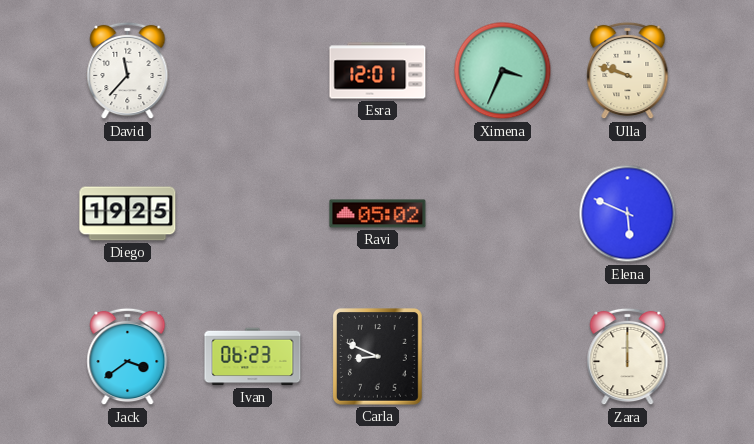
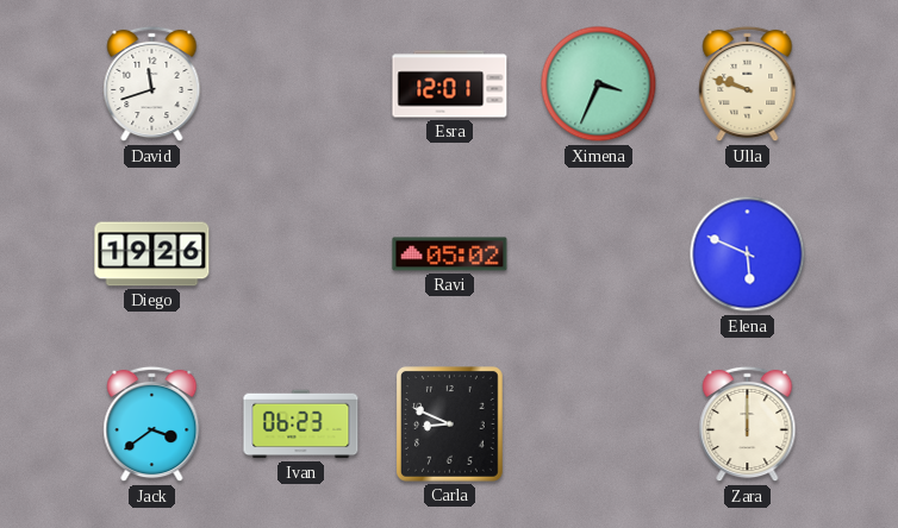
David: 11:37 -> 11:42
Diego: 19:25 -> 19:26
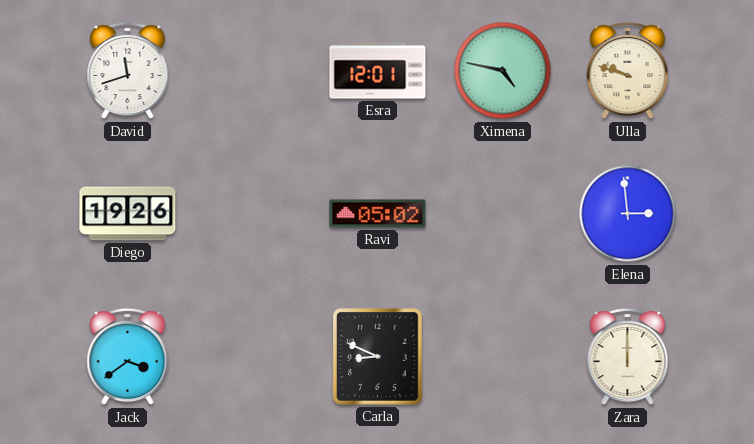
Ximena: 3:34 -> 4:47
Elena: 5:49 -> 2:59
Ivan: 06:23 -> none
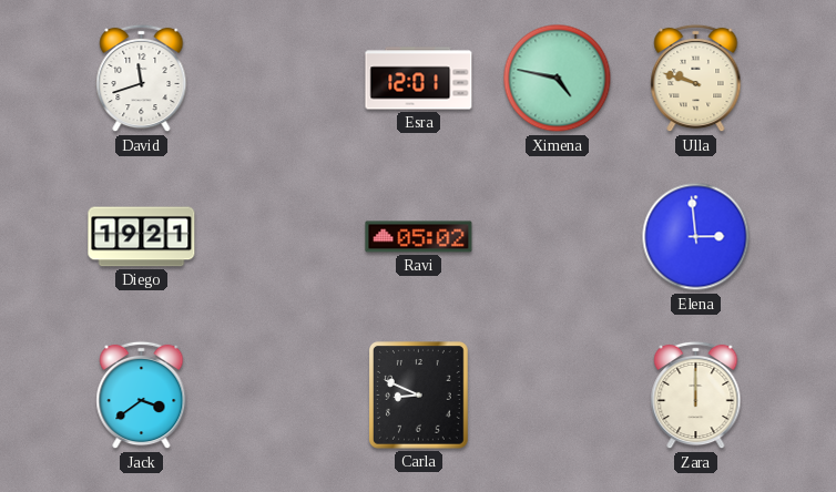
Diego: 19:26 -> 19:21
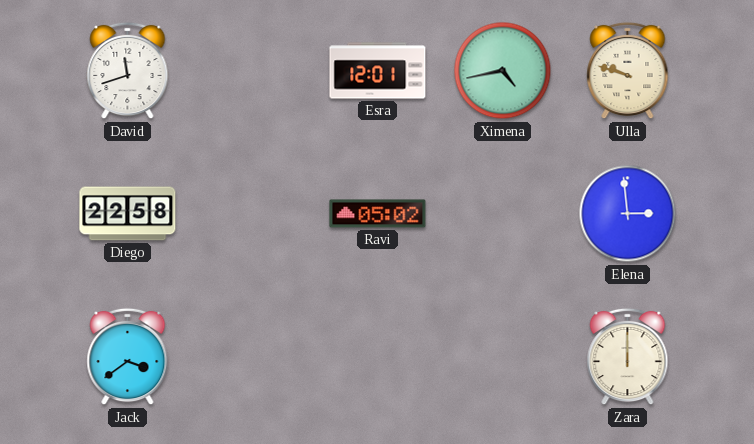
Ximena: 4:47 -> 4:43
Diego: 19:21 -> 22:58
Carla: 8:49 -> none
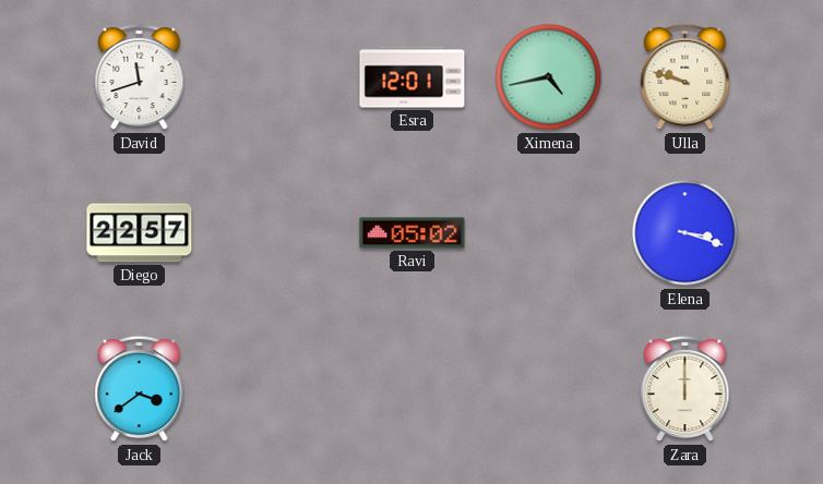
Diego: 22:58 -> 22:57
Elena: 2:59 -> 3:18
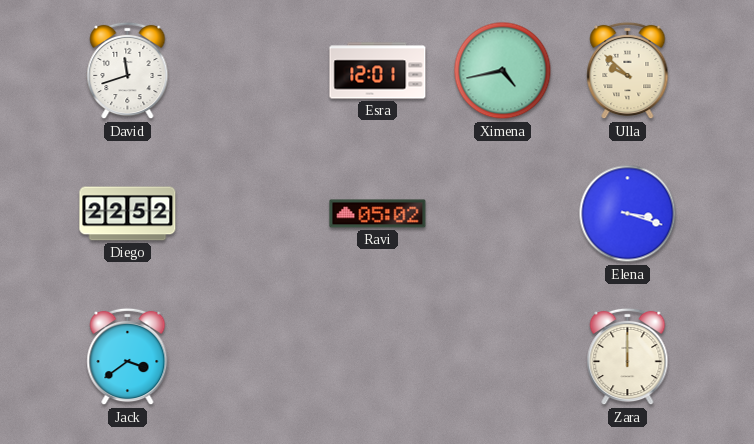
Ulla: 9:48 -> 9:52
Diego: 22:57 -> 22:52
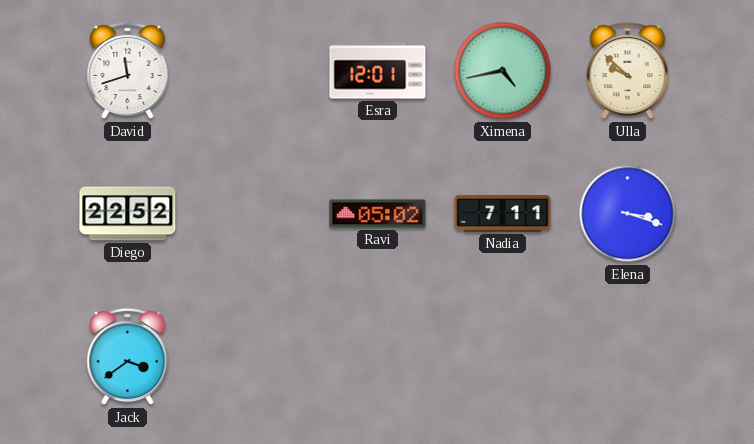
Nadia: none -> 7:11
Zara: 12:00 -> none
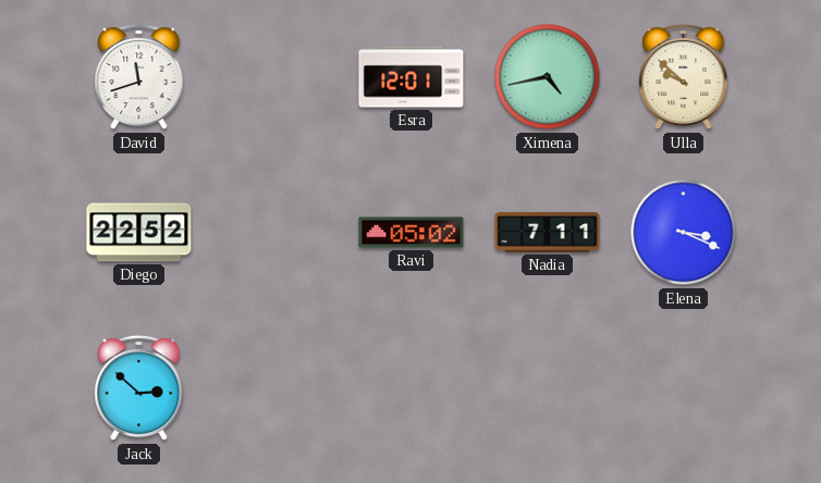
Elena: 3:18 -> 3:19
Jack: 3:39 -> 2:52
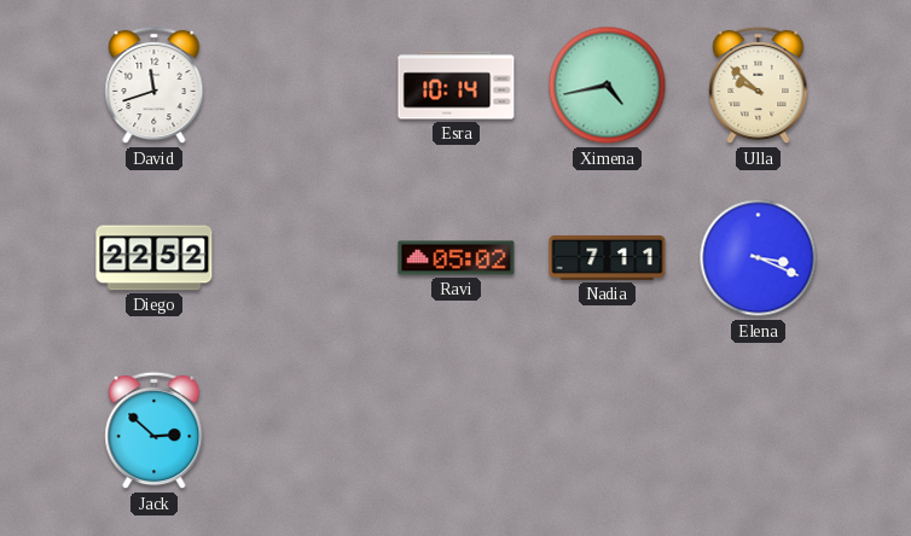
Esra: 12:01 -> 10:14
